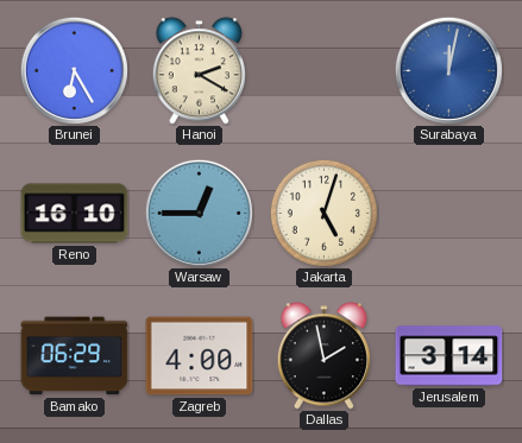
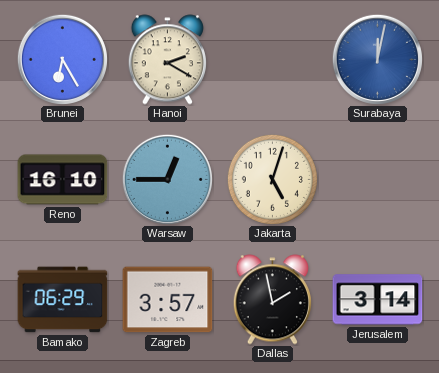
Zagreb: 4:00 -> 3:57
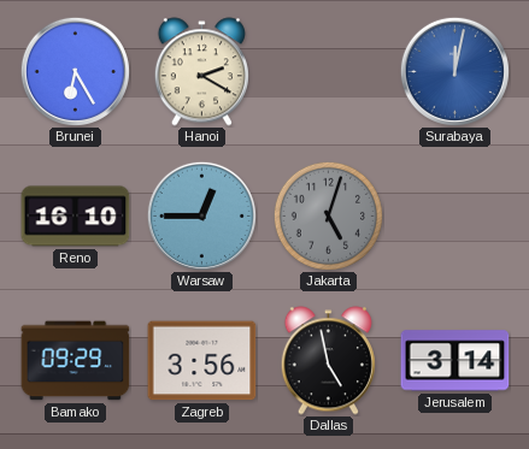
Jakarta dial: cream -> grey
Bamako: 06:29 -> 09:29
Zagreb: 3:57 -> 3:56
Dallas: 1:58 -> 4:58
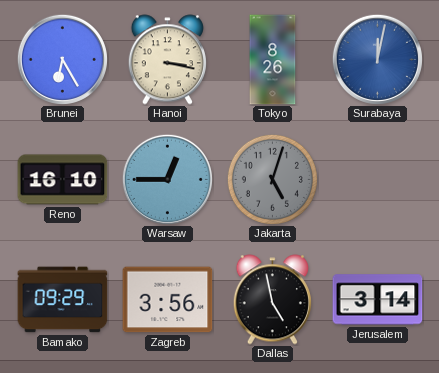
Hanoi: 2:20 -> 3:17
Tokyo: none -> 8:26
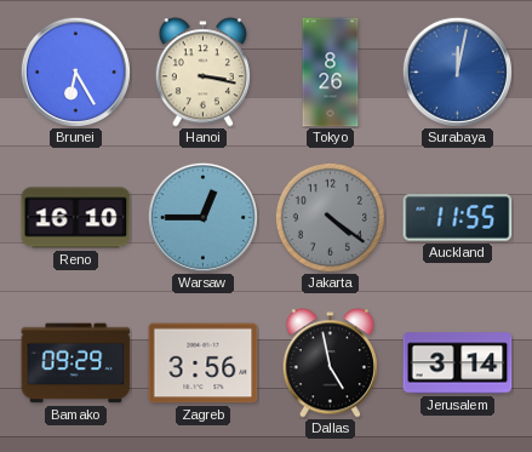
Jakarta: 5:03 -> 4:21
Auckland: none -> 11:55
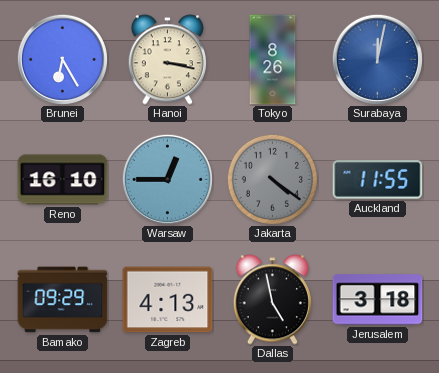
Zagreb: 3:56 -> 4:13
Jerusalem: 3:14 -> 3:18
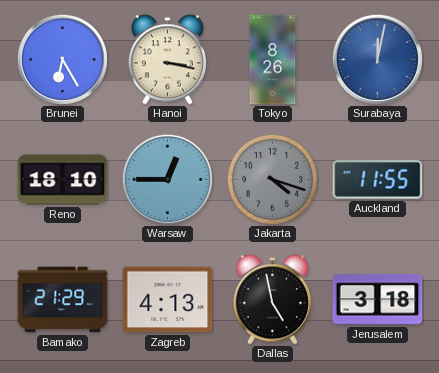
Reno: 16:10 -> 18:10
Jakarta: 4:21 -> 4:18
Bamako: 09:29 -> 21:29
